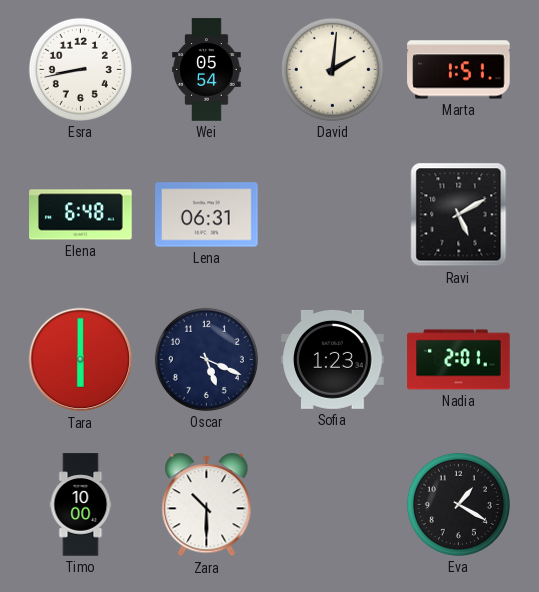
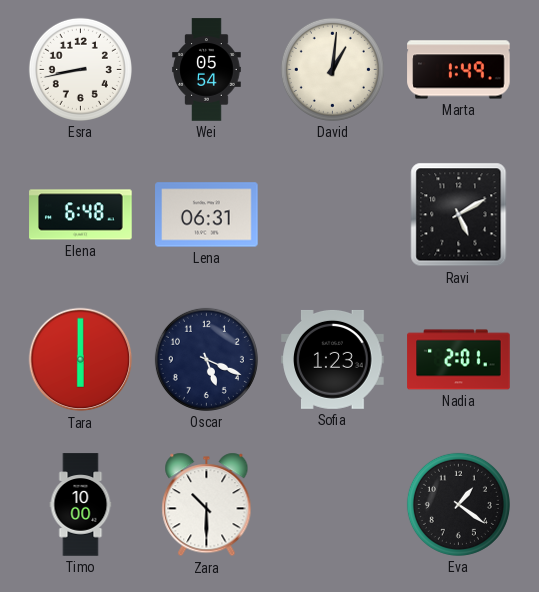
David: 2:01 -> 1:01
Marta: 1:51 -> 1:49
Eva: 1:20 -> 1:21
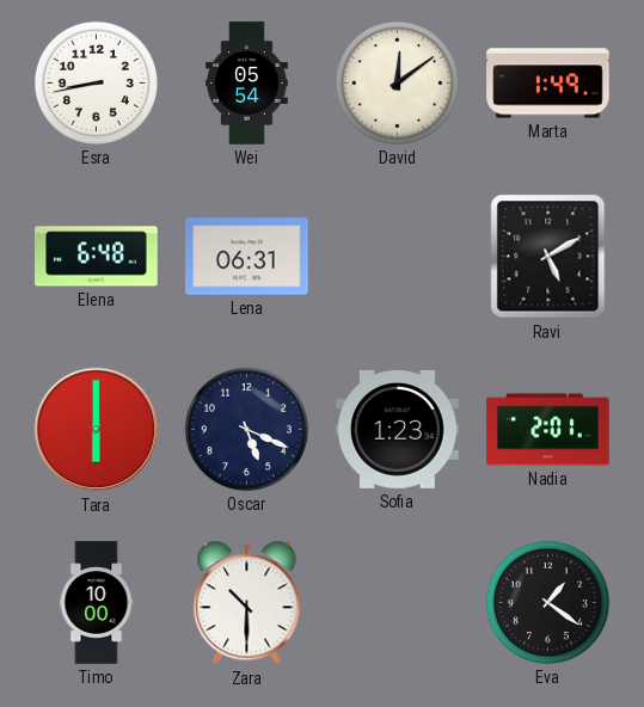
David: 1:01 -> 12:09
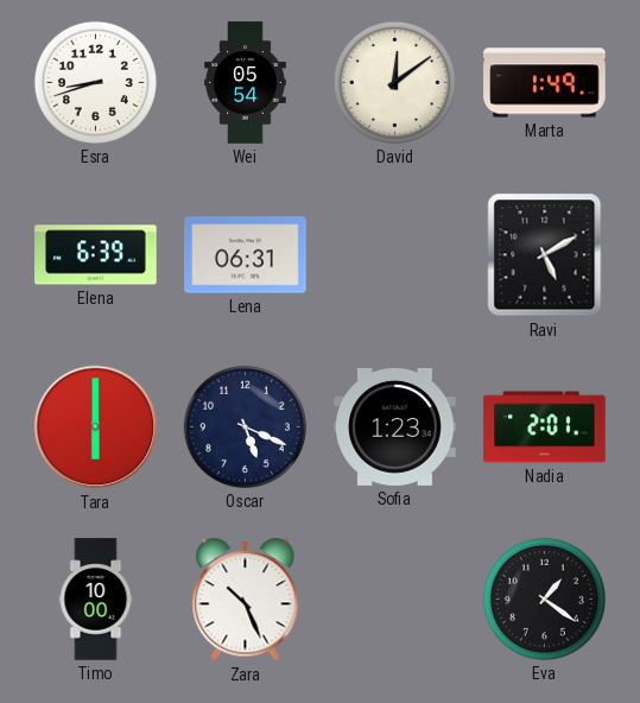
Esra: 8:43 -> 8:42
Elena: 6:48 -> 6:39
Zara: 10:30 -> 10:26
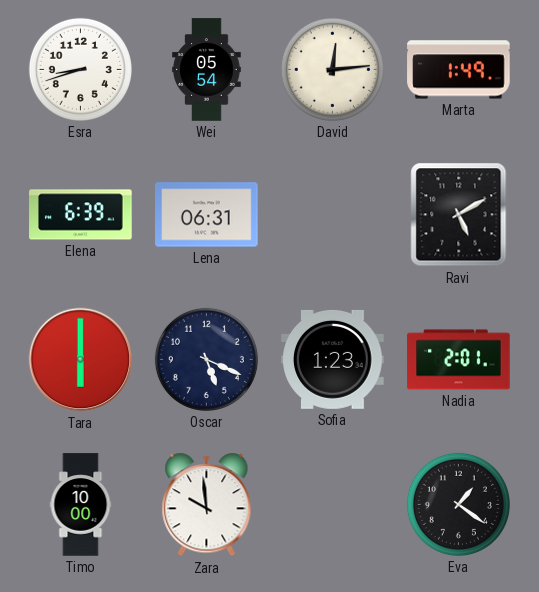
David: 12:09 -> 12:14
Zara: 10:26 -> 9:59
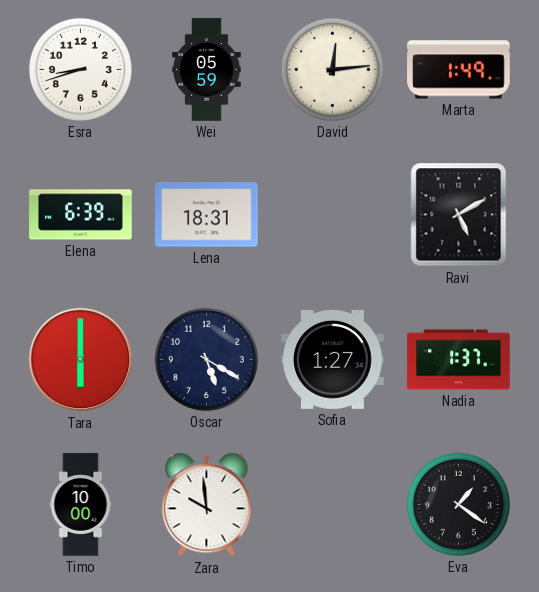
Wei: 05:54 -> 05:59
Lena: 06:31 -> 18:31
Oscar: 5:19 -> 5:20
Sofia: 1:23 -> 1:27
Nadia: 2:01 -> 1:37
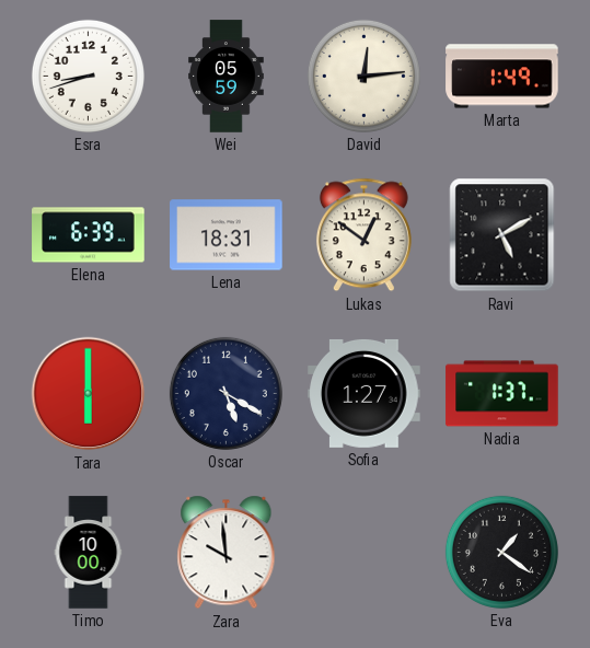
Lukas: none -> 12:51
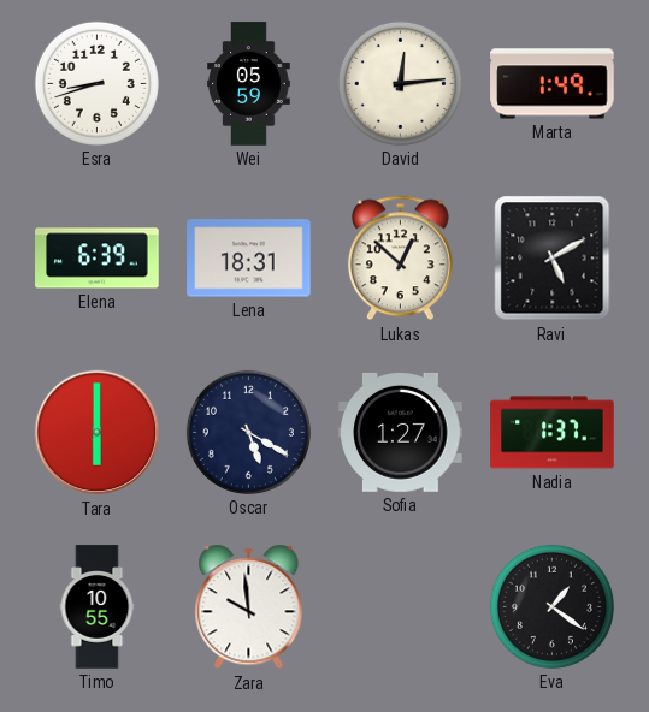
Lukas: 12:51 -> 12:52
Timo: 10:00 -> 10:55
